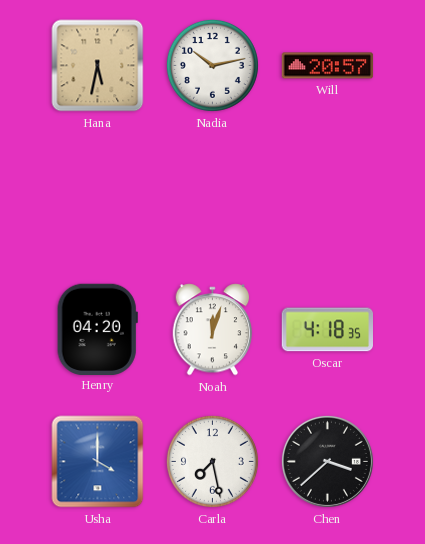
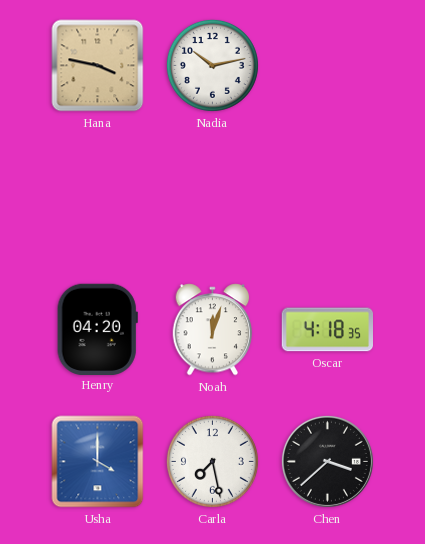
Hana: 5:32 -> 3:47
Will: 20:57 -> none
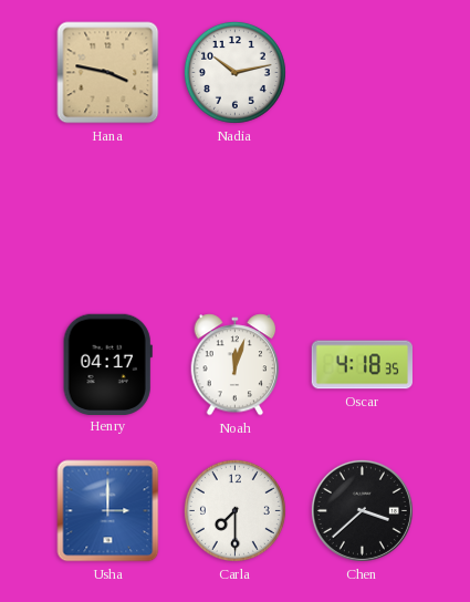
Henry: 04:20 -> 04:17
Usha: 4:00 -> 3:00
Carla: 7:28 -> 7:30
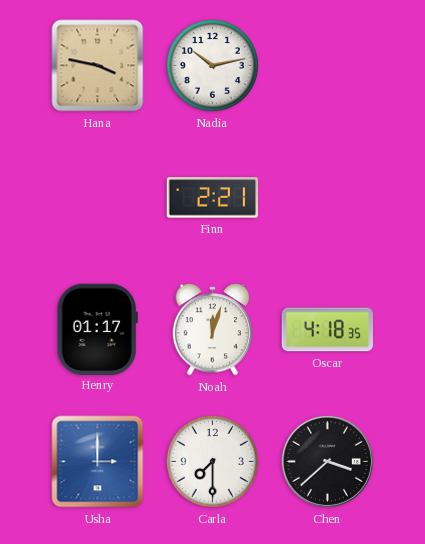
Finn: none -> 2:21
Henry: 04:17 -> 01:17
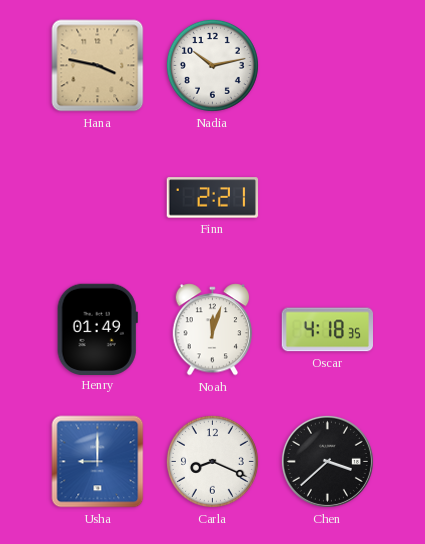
Henry: 01:17 -> 01:49
Usha: 3:00 -> 9:00
Carla: 7:30 -> 8:19
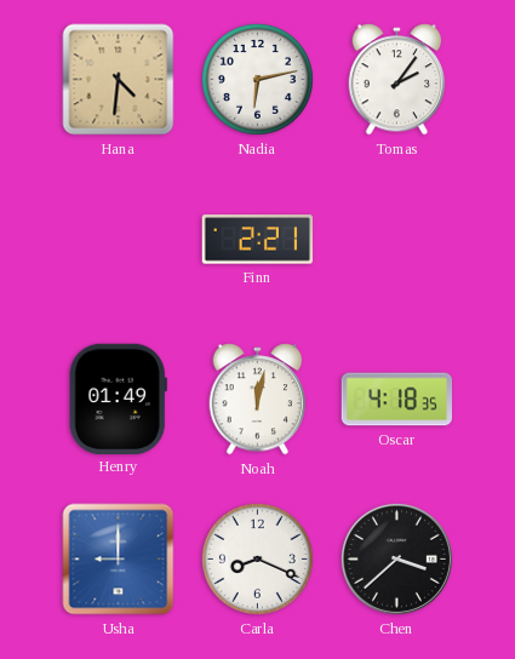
Hana: 3:47 -> 4:31
Nadia: 10:13 -> 6:13
Tomas: none -> 2:06
Noah: 12:03 -> 12:02
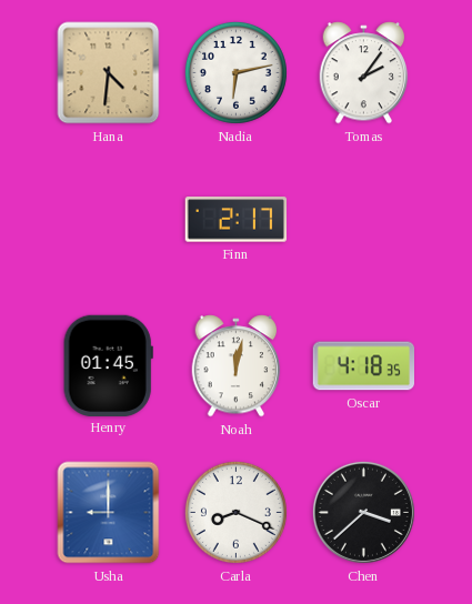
Finn: 2:21 -> 2:17
Henry: 01:49 -> 01:45
